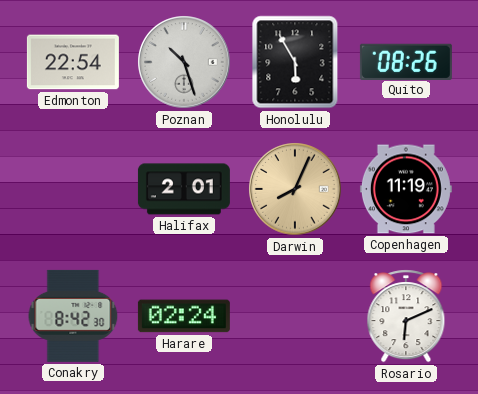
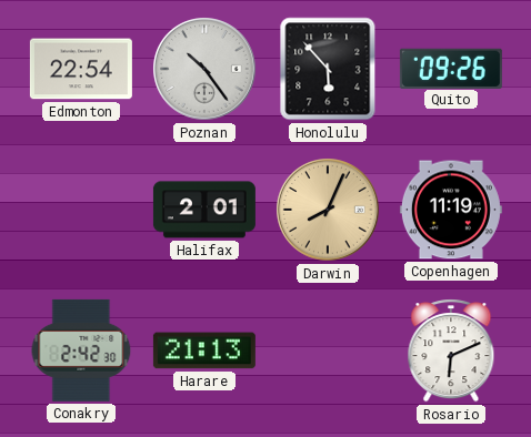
Poznan: 10:27 -> 10:24
Honolulu: 5:55 -> 5:53
Quito: 08:26 -> 09:26
Conakry: 8:42 -> 2:42
Harare: 02:24 -> 21:13
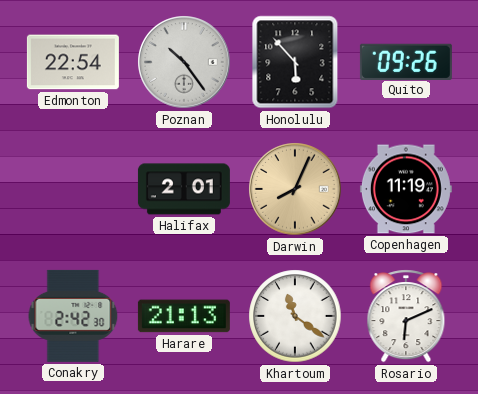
Khartoum: none -> 11:21
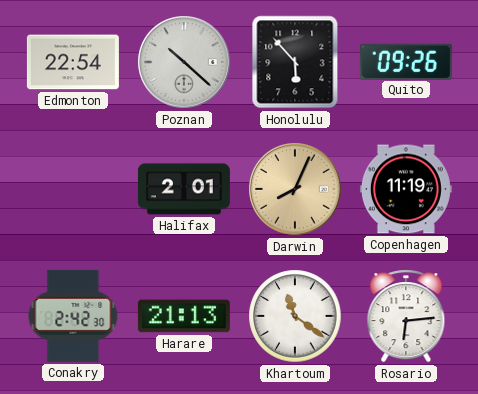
Poznan: 10:24 -> 10:22
Rosario: 6:11 -> 6:14
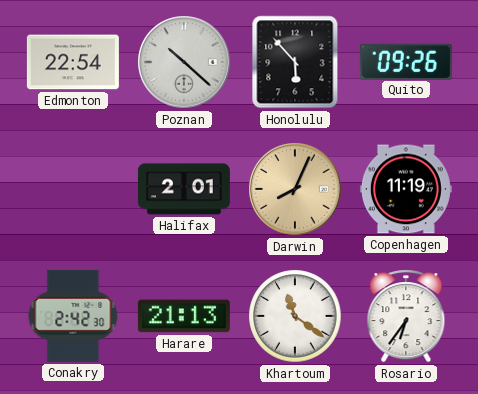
Rosario: 6:14 -> 6:36
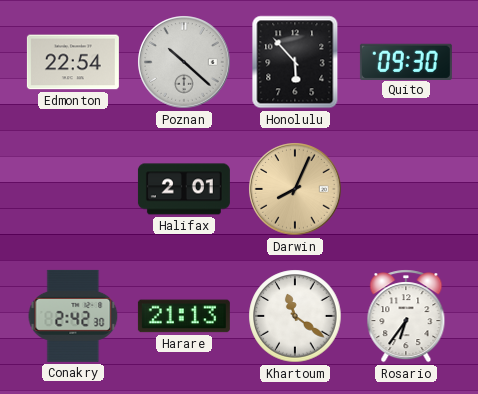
Quito: 09:26 -> 09:30
Copenhagen: 11:19 -> none
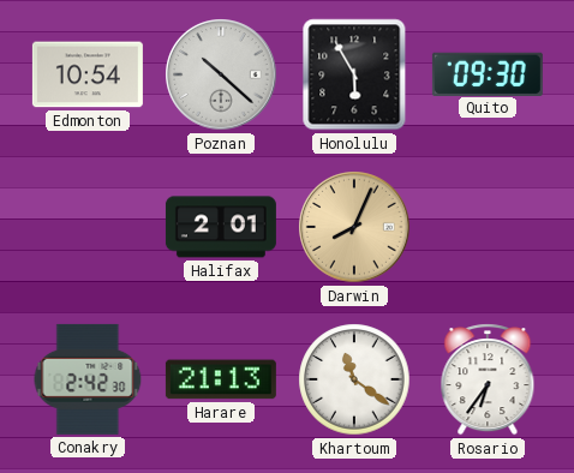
Edmonton: 22:54 -> 10:54
Honolulu: 5:53 -> 5:55
